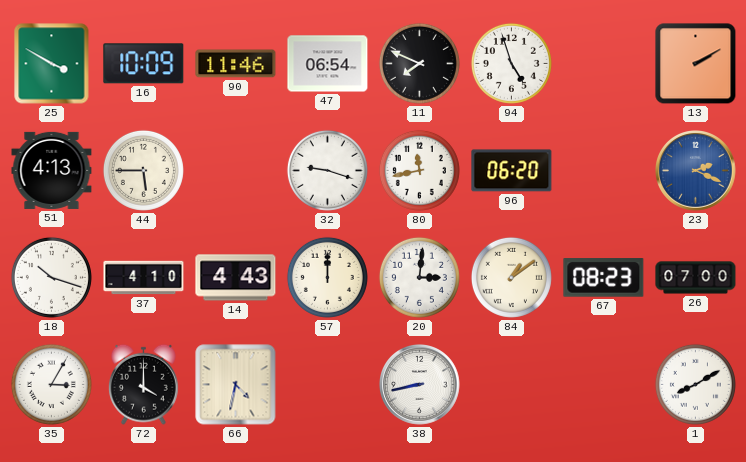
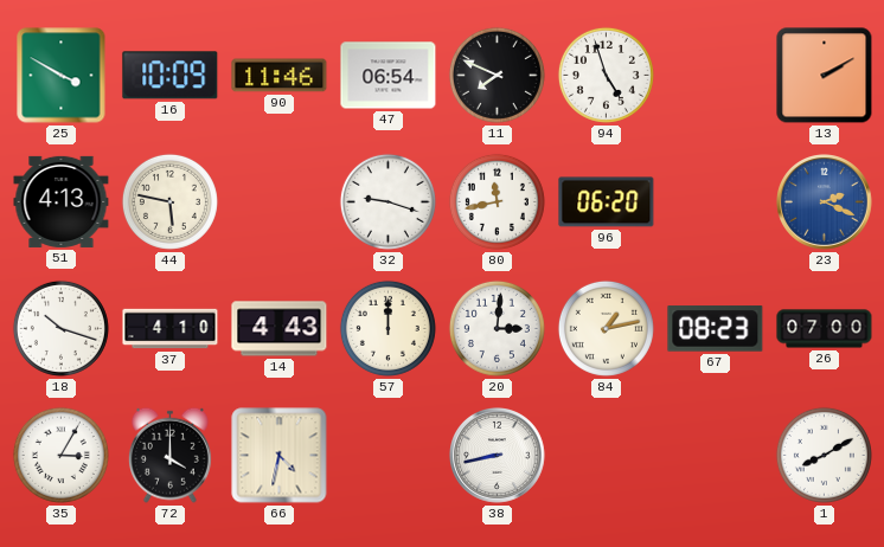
44: 5:45 -> 5:47
84: 1:09 -> 1:13
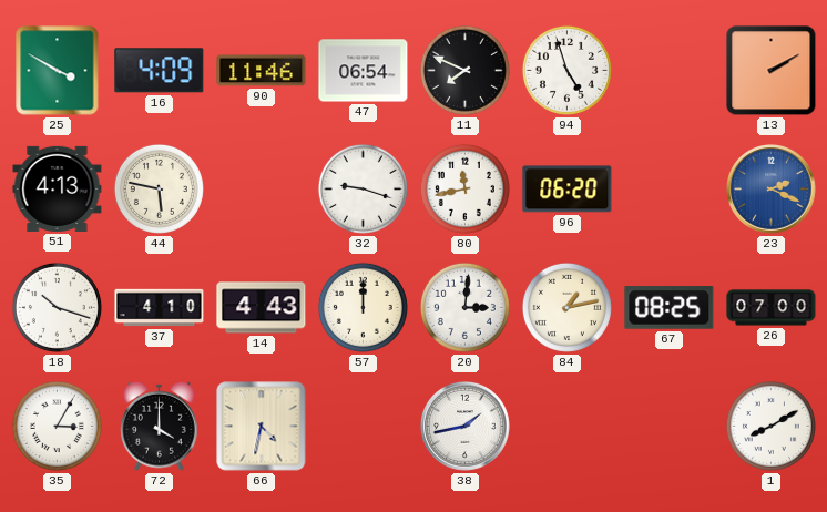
16: 10:09 -> 4:09
67: 08:23 -> 08:25
38: 8:43 -> 1:43
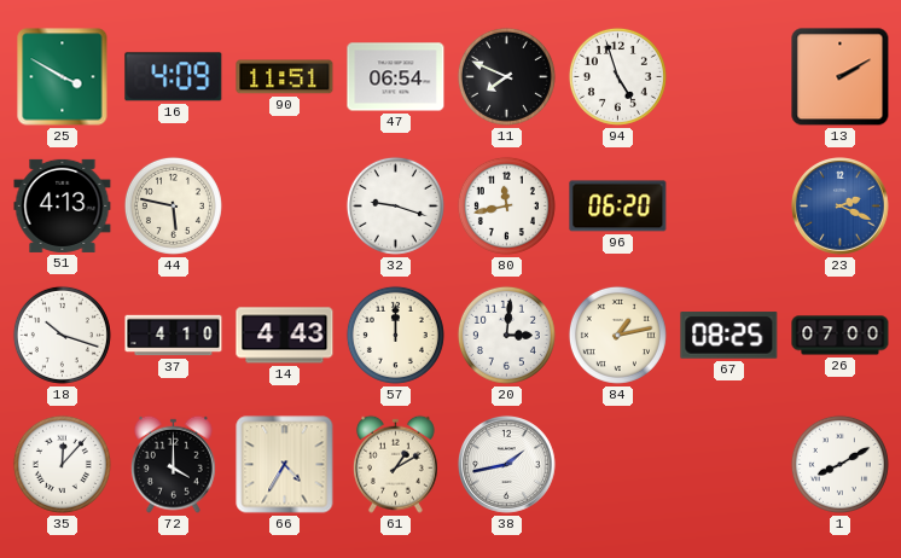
90: 11:46 -> 11:51
35: 3:05 -> 12:07
66: 4:32 -> 4:35
61: none -> 1:10
